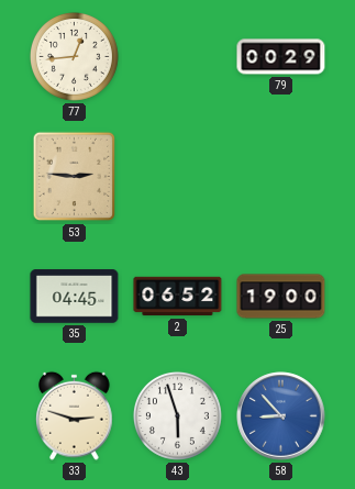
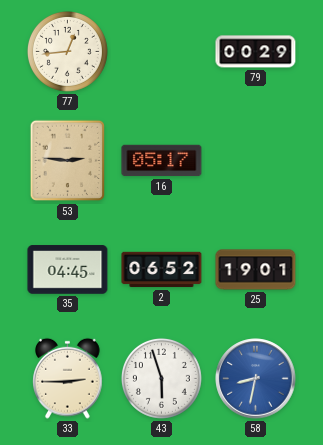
16: none -> 05:17
25: 19:00 -> 19:01
33: 2:48 -> 2:45
58: 8:53 -> 8:32
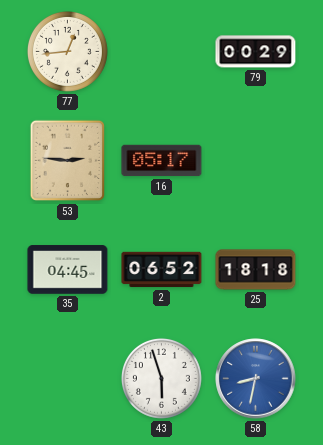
25: 19:01 -> 18:18
33: 2:45 -> none
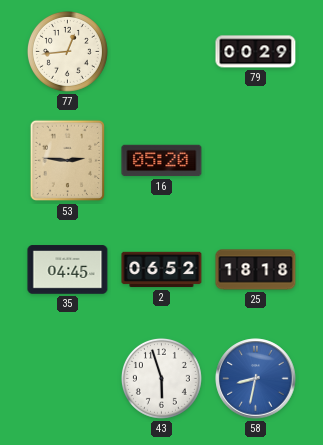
16: 05:17 -> 05:20
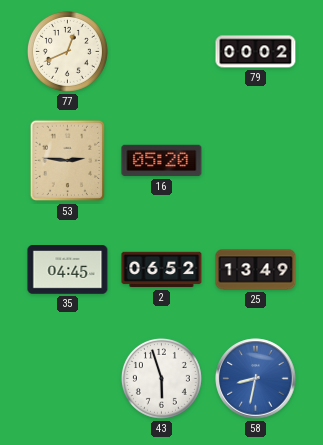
77: 12:44 -> 12:41
79: 00:29 -> 00:02
25: 18:18 -> 13:49
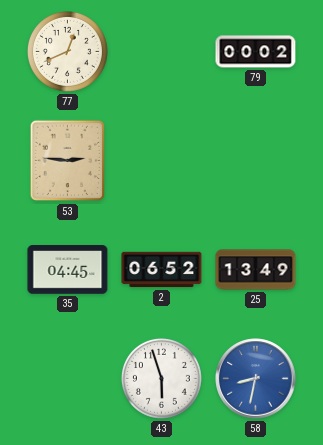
16: 05:20 -> none
